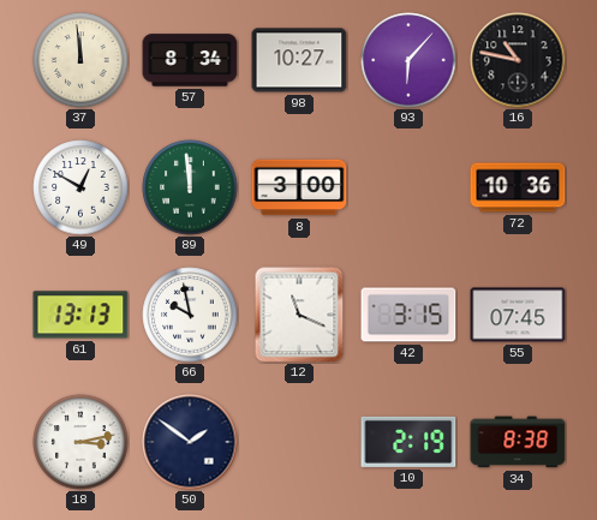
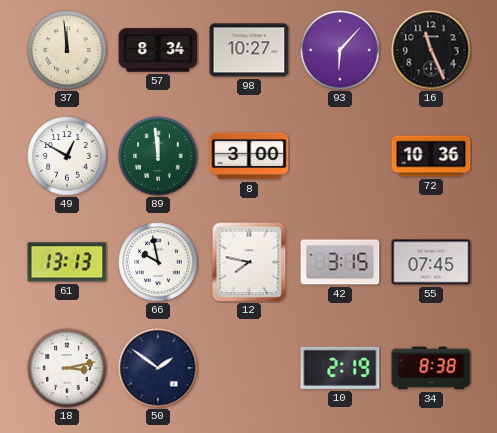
16: 10:47 -> 11:26
12: 11:19 -> 7:47
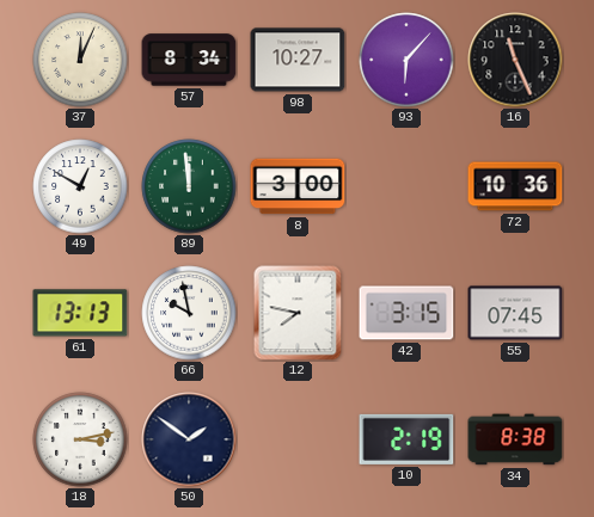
37: 11:59 -> 12:04
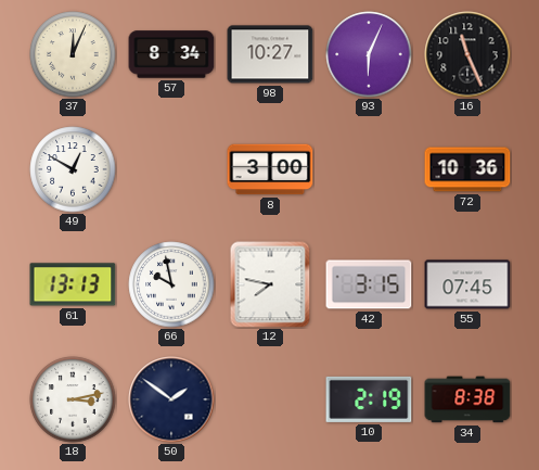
93: 6:07 -> 6:04
89: 11:59 -> none
